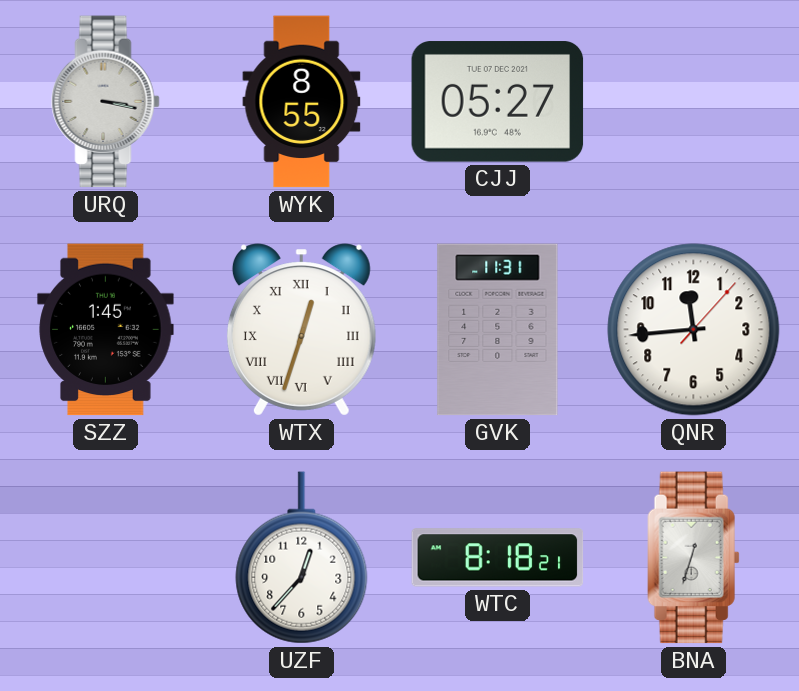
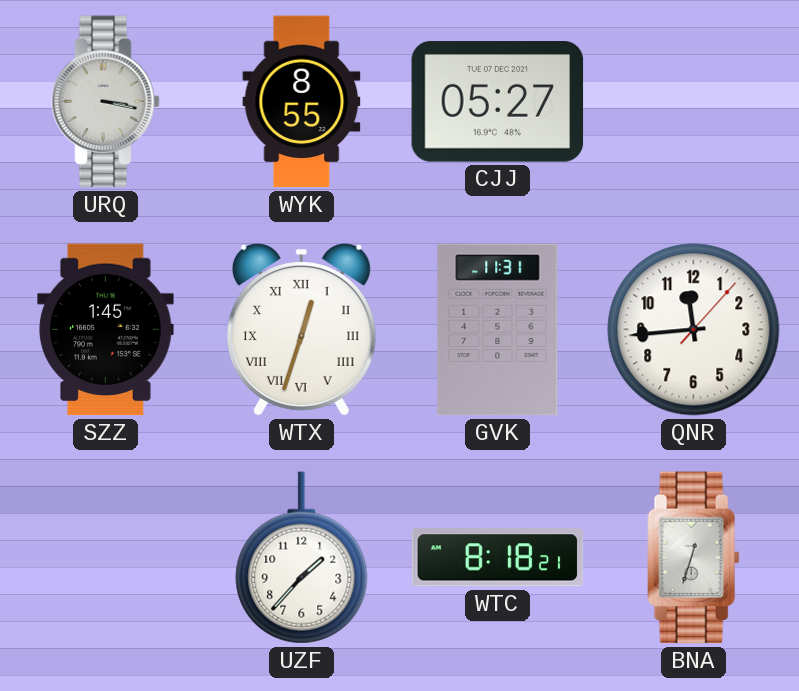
UZF: 12:37 -> 1:37
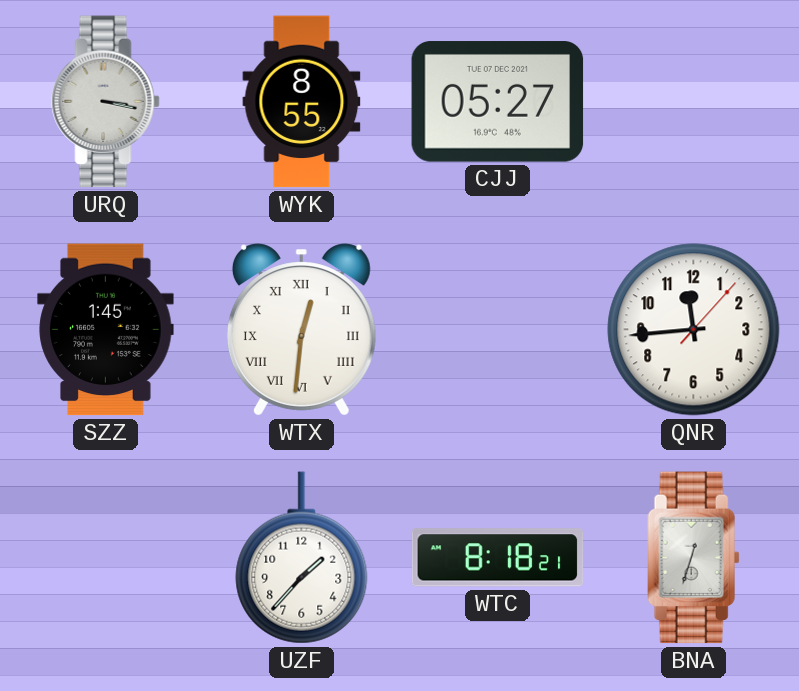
WTX: 12:33 -> 12:31
GVK: 11:31 -> none
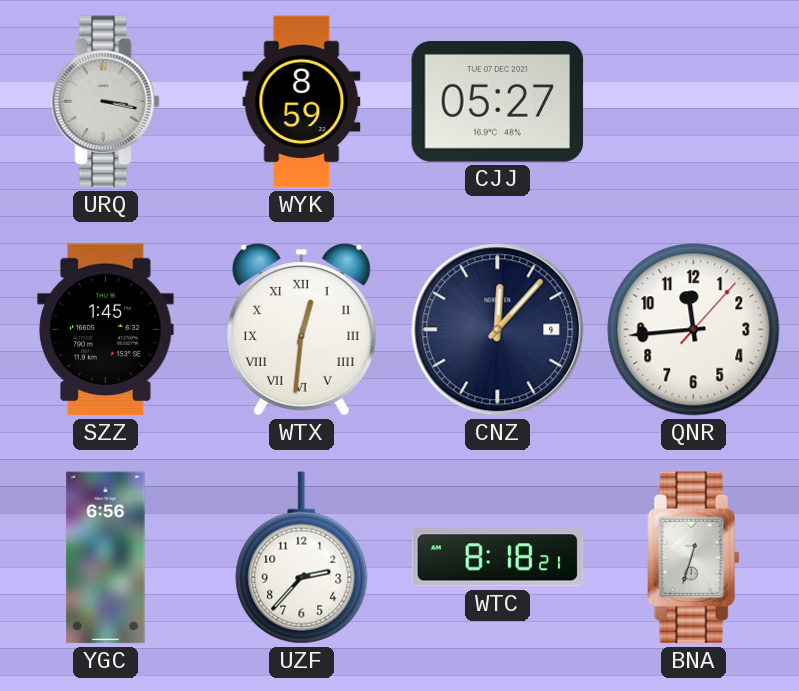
WYK: 8:55 -> 8:59
CNZ: none -> 12:07
YGC: none -> 6:56
UZF: 1:37 -> 2:37
